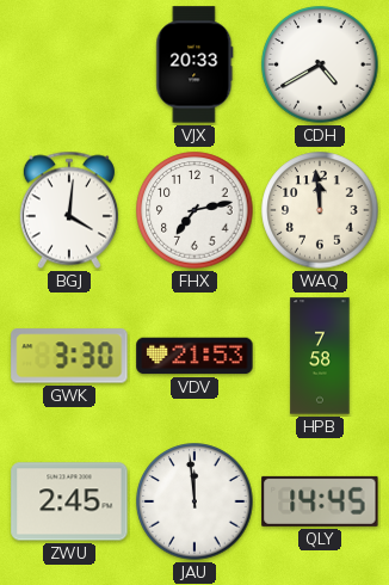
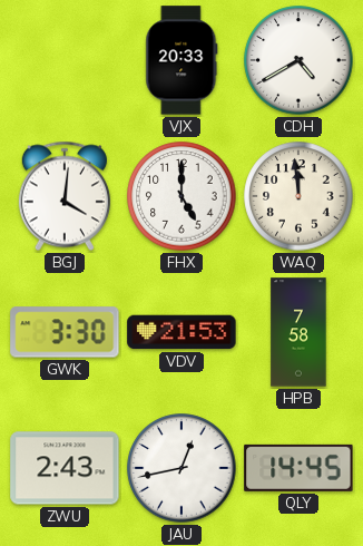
FHX: 7:13 -> 5:00
ZWU: 2:45 -> 2:43
JAU: 11:59 -> 12:43
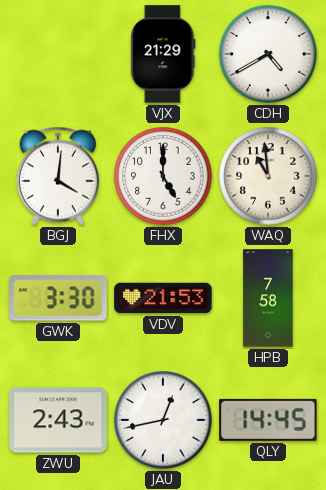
VJX: 20:33 -> 21:29
WAQ: 11:59 -> 10:59
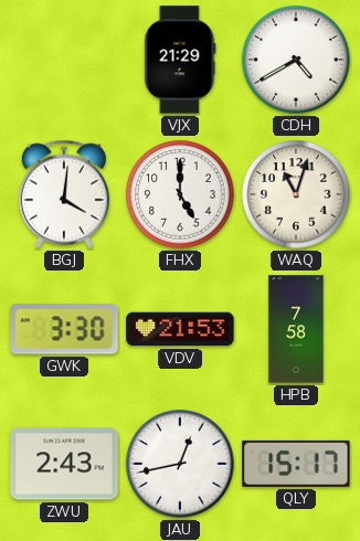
WAQ: 10:59 -> 11:03
QLY: 14:45 -> 15:17
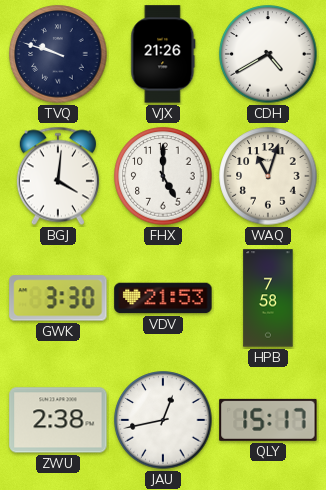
TVQ: none -> 9:48
VJX: 21:29 -> 21:26
ZWU: 2:43 -> 2:38
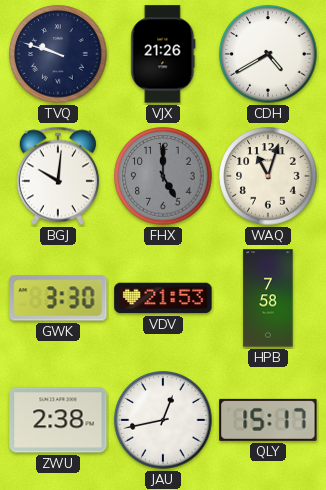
BGJ: 4:01 -> 10:01
FHX dial: white -> grey
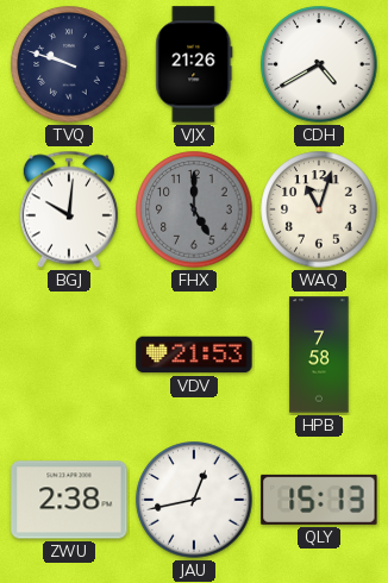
GWK: 3:30 -> none
QLY: 15:17 -> 15:13
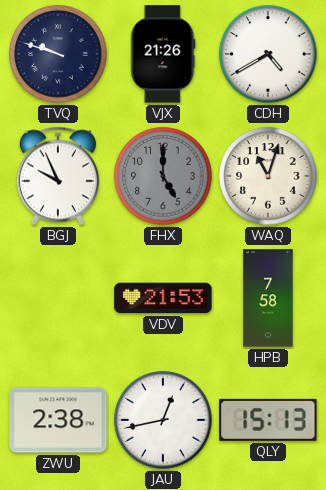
BGJ: 10:01 -> 9:56
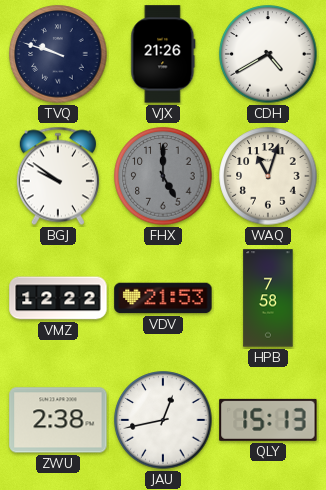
BGJ: 9:56 -> 9:51
VMZ: none -> 12:22
